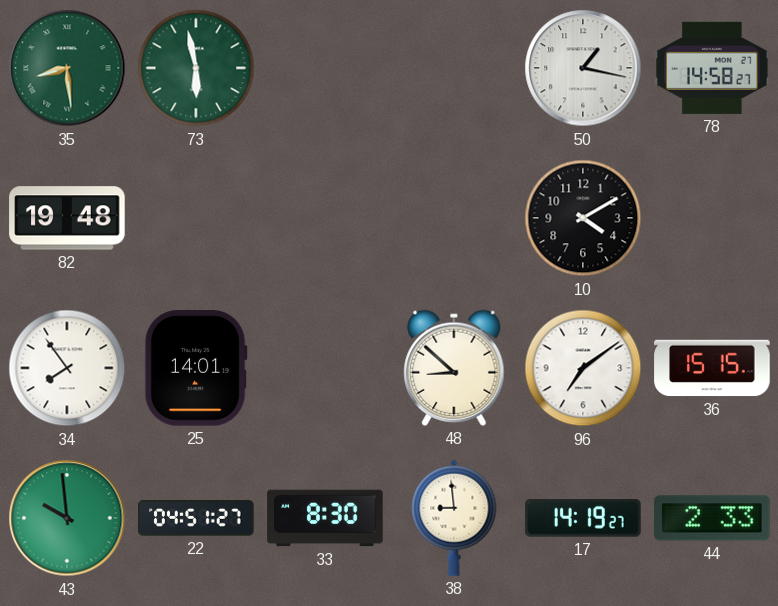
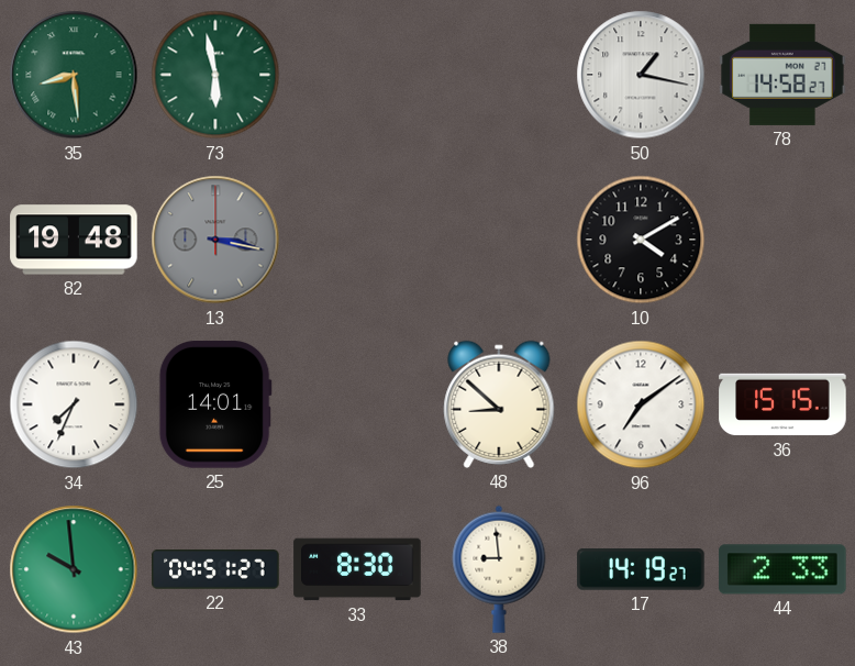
13: none -> 3:17
34: 7:54 -> 7:34
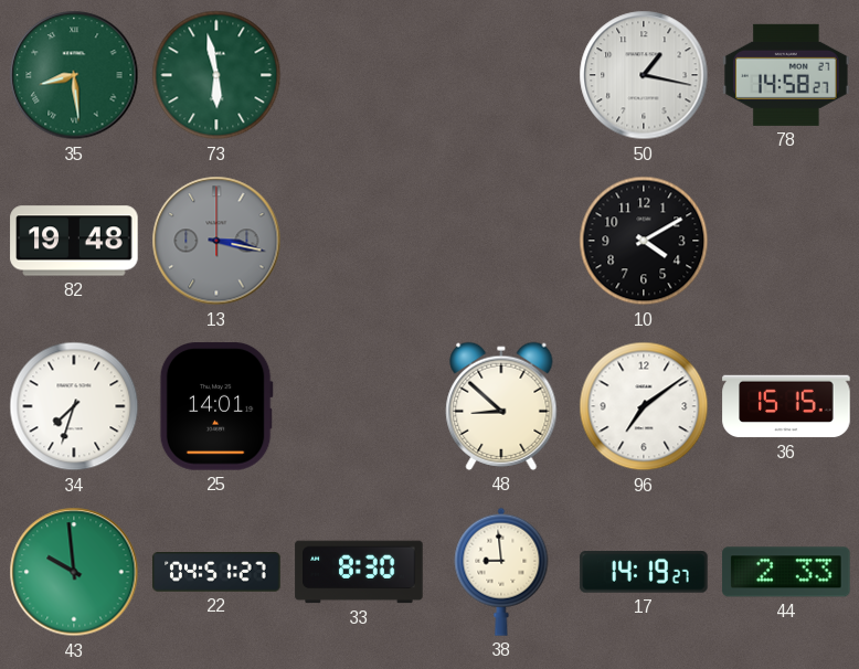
34: 7:34 -> 7:33
